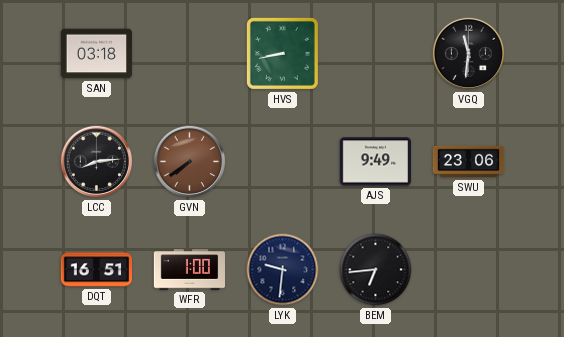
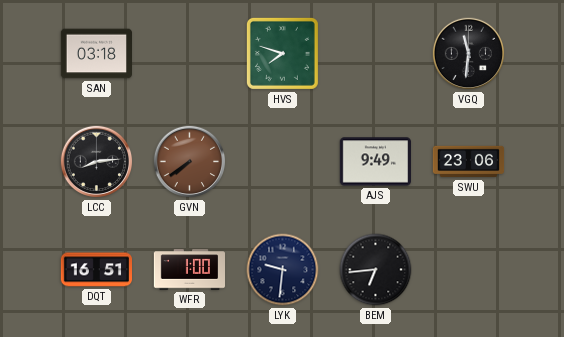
HVS: 8:43 -> 7:48
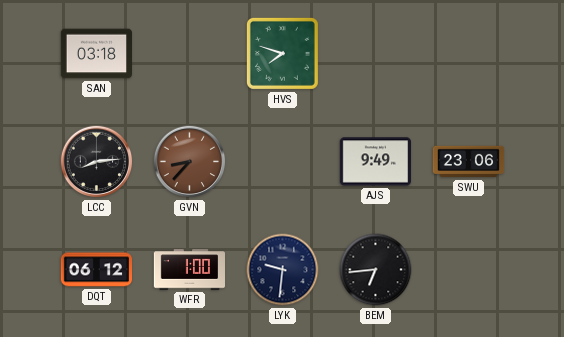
VGQ: 11:31 -> none
GVN: 7:39 -> 8:37
DQT: 16:51 -> 06:12
